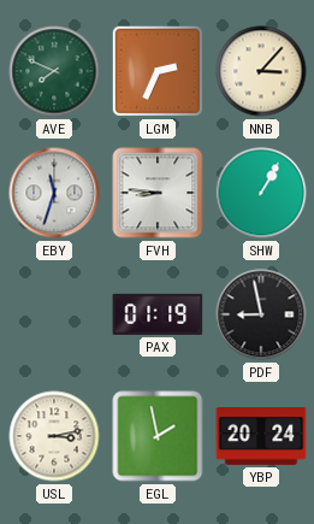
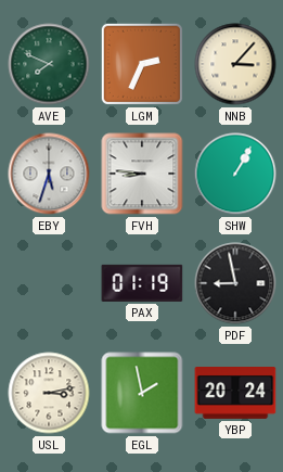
EBY: 11:33 -> 5:33
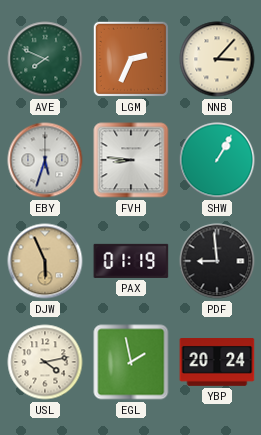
DJW: none -> 5:56
PDF: 8:58 -> 8:59
USL: 3:13 -> 4:13
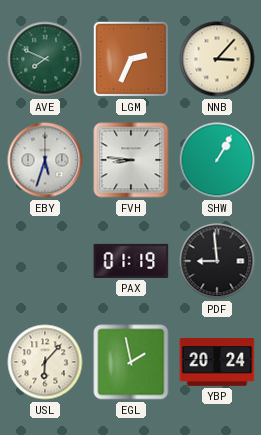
DJW: 5:56 -> none
USL: 4:13 -> 6:07
